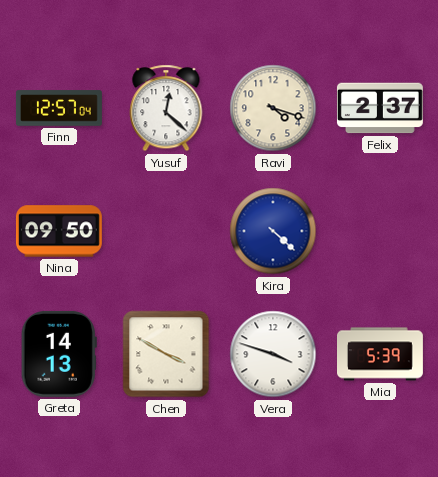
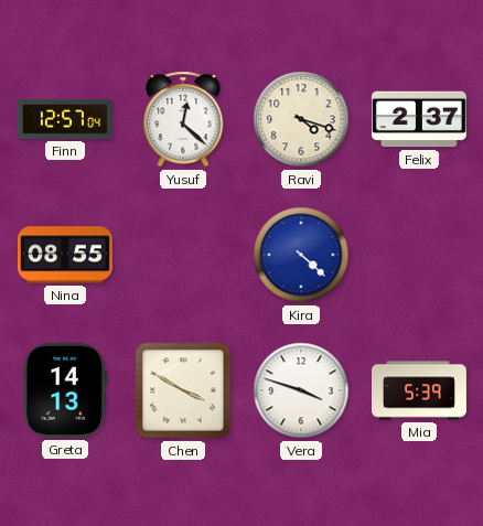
Nina: 09:50 -> 08:55
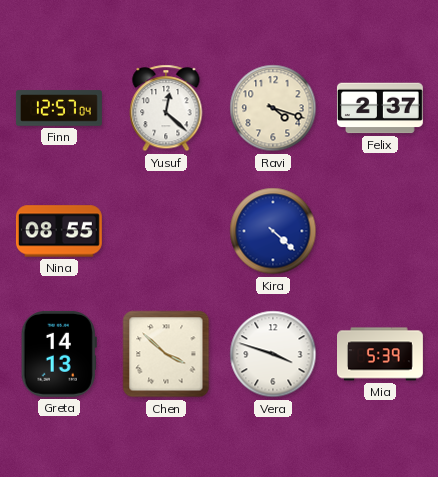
Chen: 3:50 -> 3:52
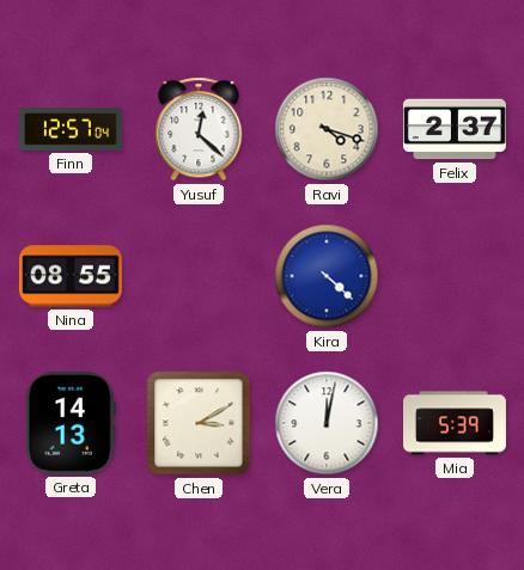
Chen: 3:52 -> 3:10
Vera: 3:48 -> 12:02
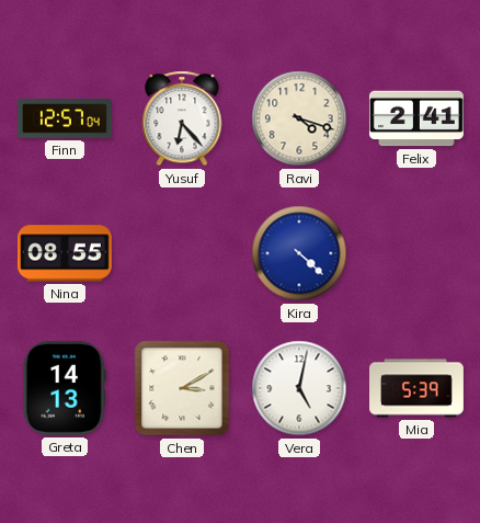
Yusuf: 12:22 -> 6:23
Felix: 2:37 -> 2:41
Vera: 12:02 -> 5:02
